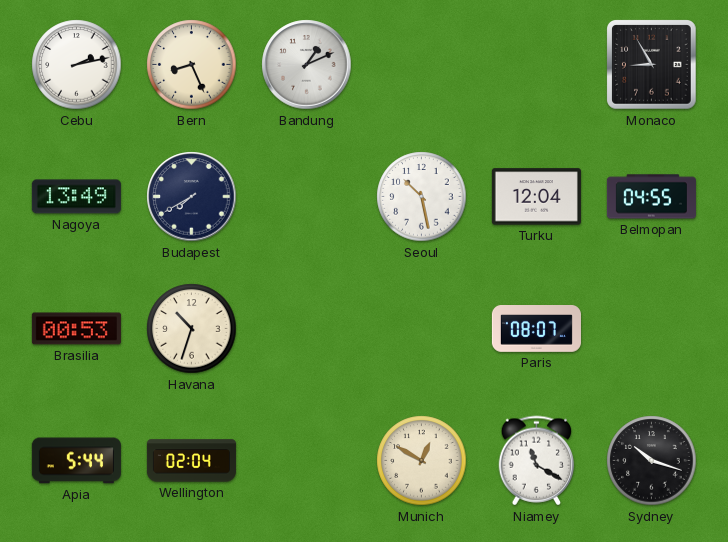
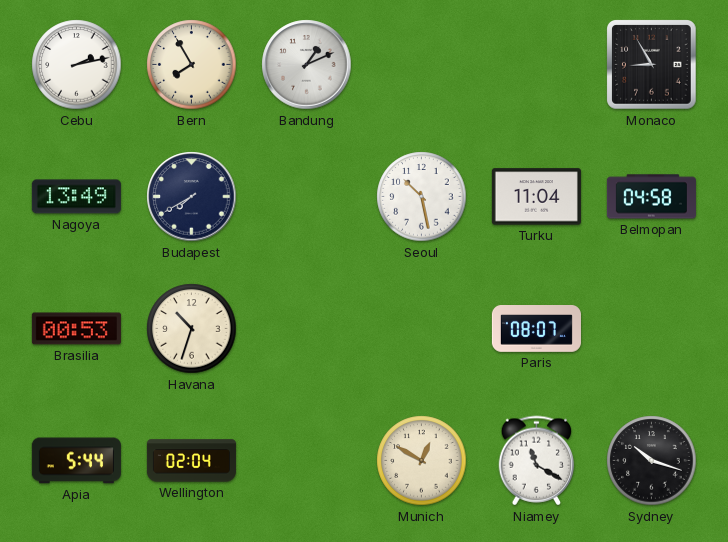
Bern: 8:26 -> 7:55
Turku: 12:04 -> 11:04
Belmopan: 04:55 -> 04:58
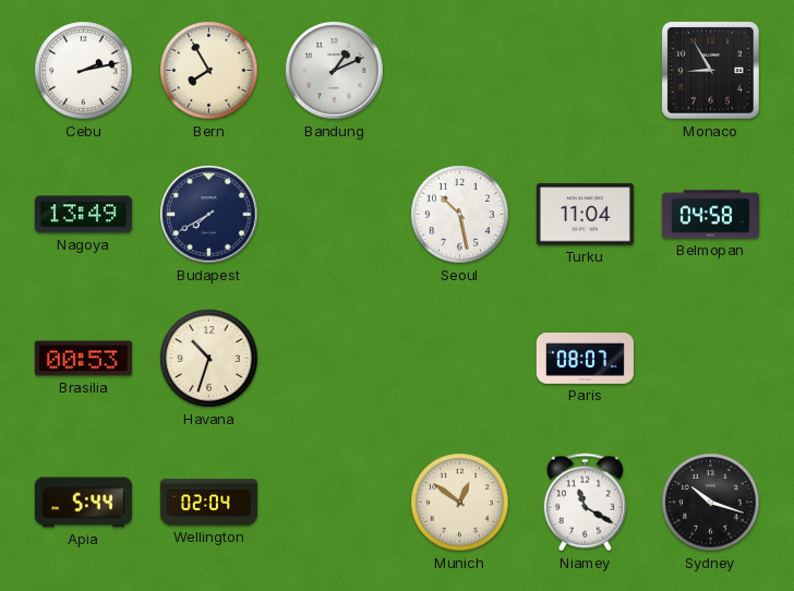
Munich: 12:50 -> 12:51
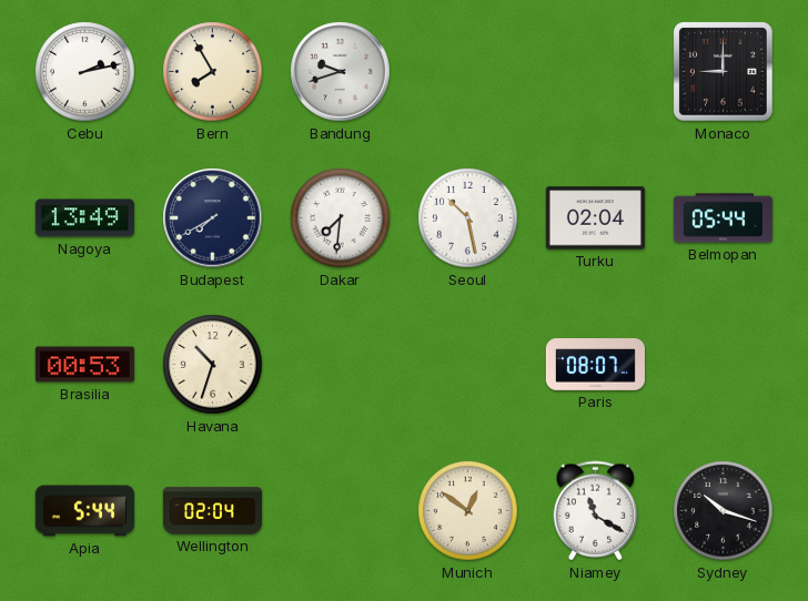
Bandung: 1:11 -> 9:42
Monaco: 8:55 -> 9:00
Dakar: none -> 7:31
Turku: 11:04 -> 02:04
Belmopan: 04:58 -> 05:44
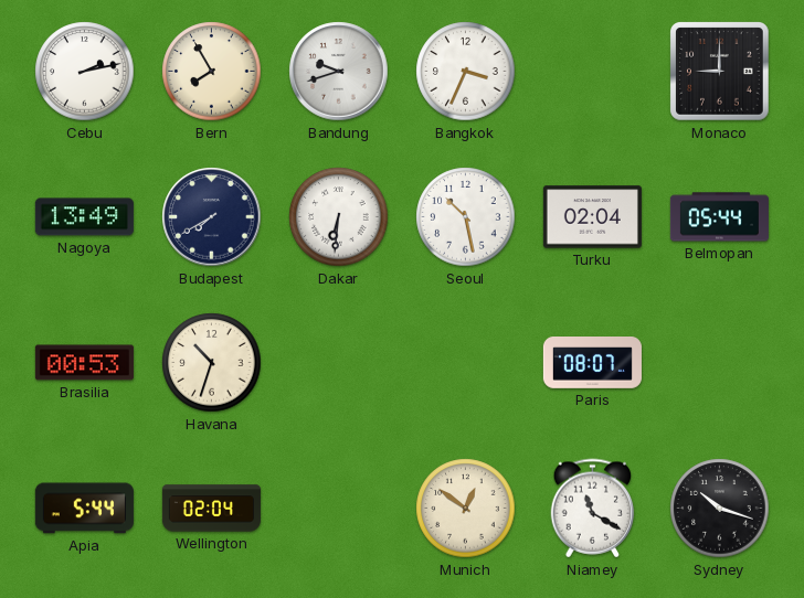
Bangkok: none -> 3:34
Dakar: 7:31 -> 6:31
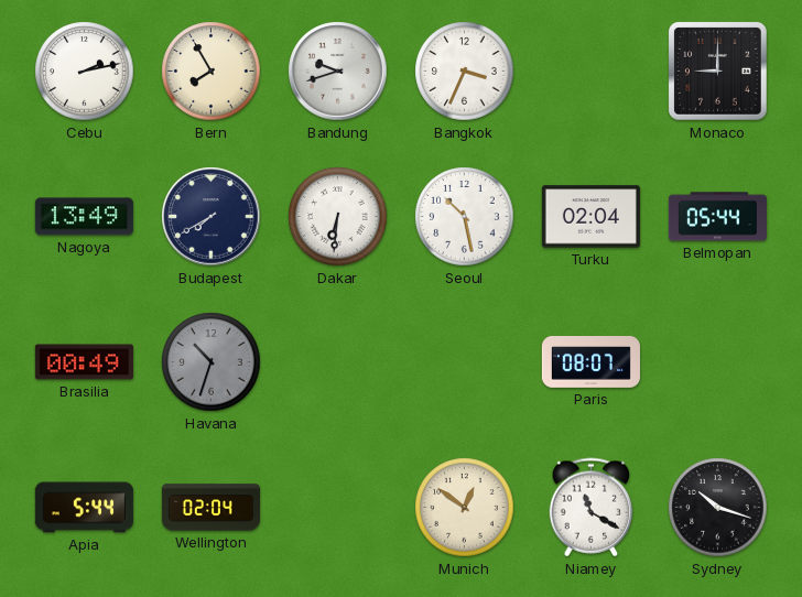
Brasilia: 00:53 -> 00:49
Havana dial: cream -> grey
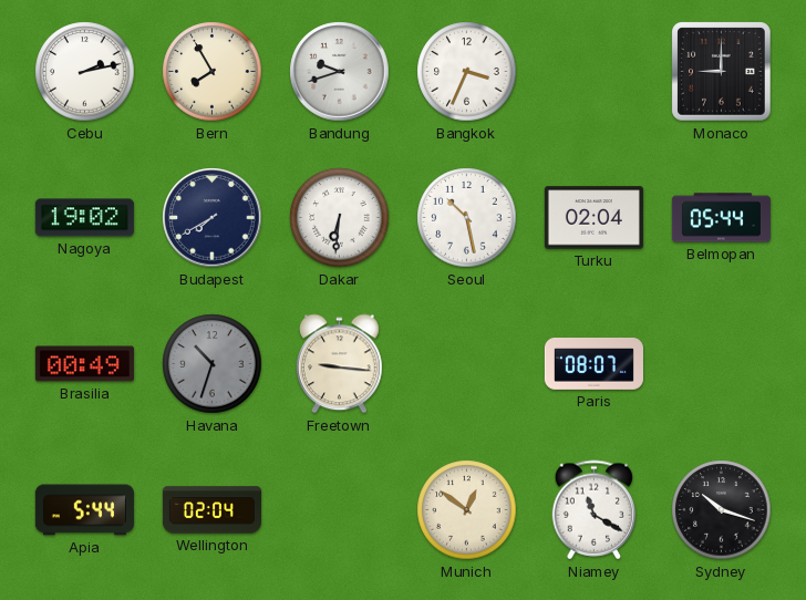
Nagoya: 13:49 -> 19:02
Freetown: none -> 9:16
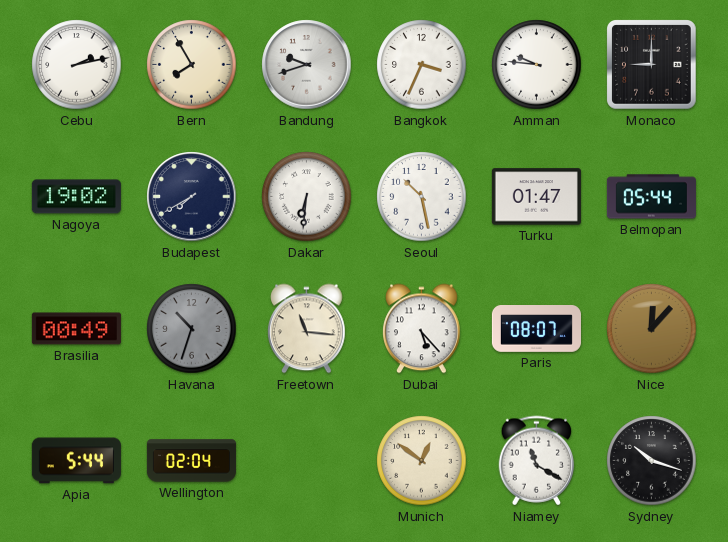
Amman: none -> 9:46
Turku: 02:04 -> 01:47
Freetown: 9:16 -> 11:16
Dubai: none -> 5:23
Nice: none -> 12:07
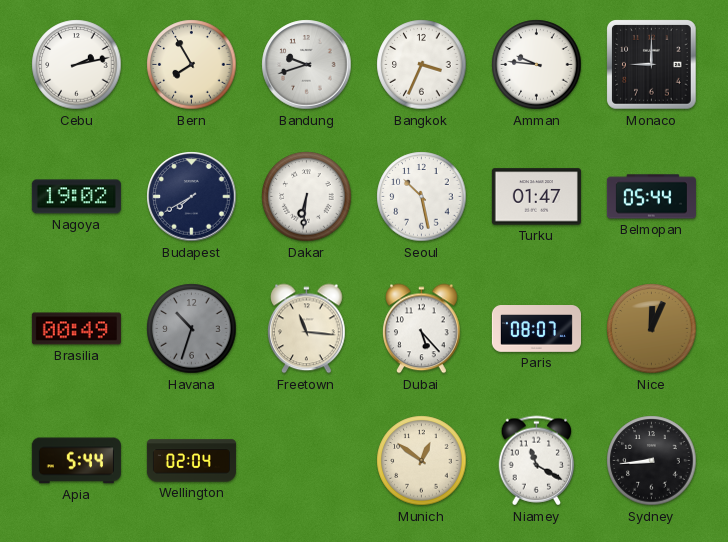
Nice: 12:07 -> 12:04
Sydney: 10:18 -> 8:44
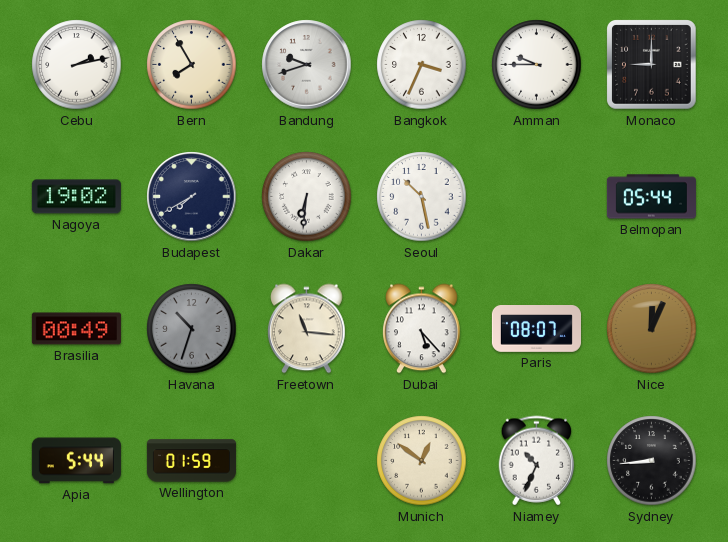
Amman: 9:46 -> 9:45
Turku: 01:47 -> none
Wellington: 02:04 -> 01:59
Niamey: 11:20 -> 10:34
